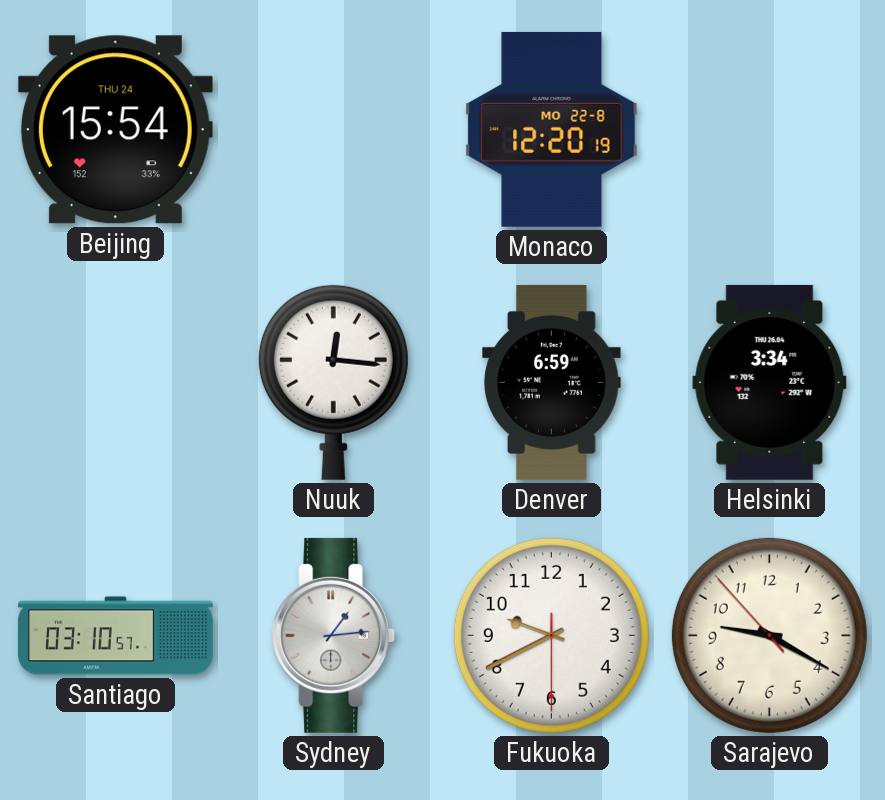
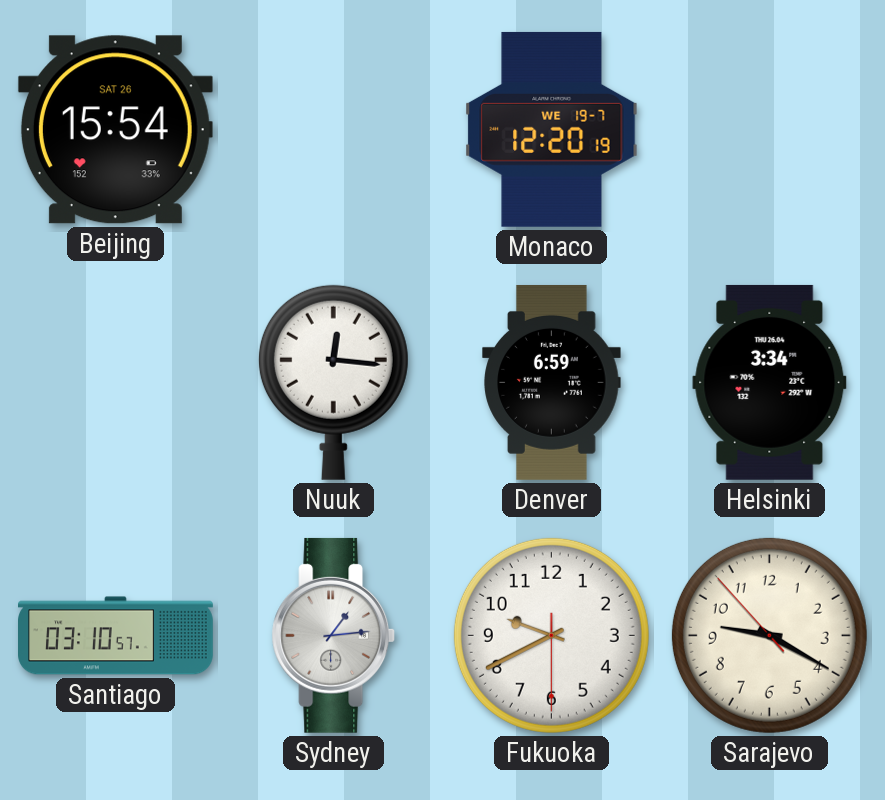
Beijing date: THU 24 -> SAT 26
Monaco date: MO 22-8 -> WE 19-7
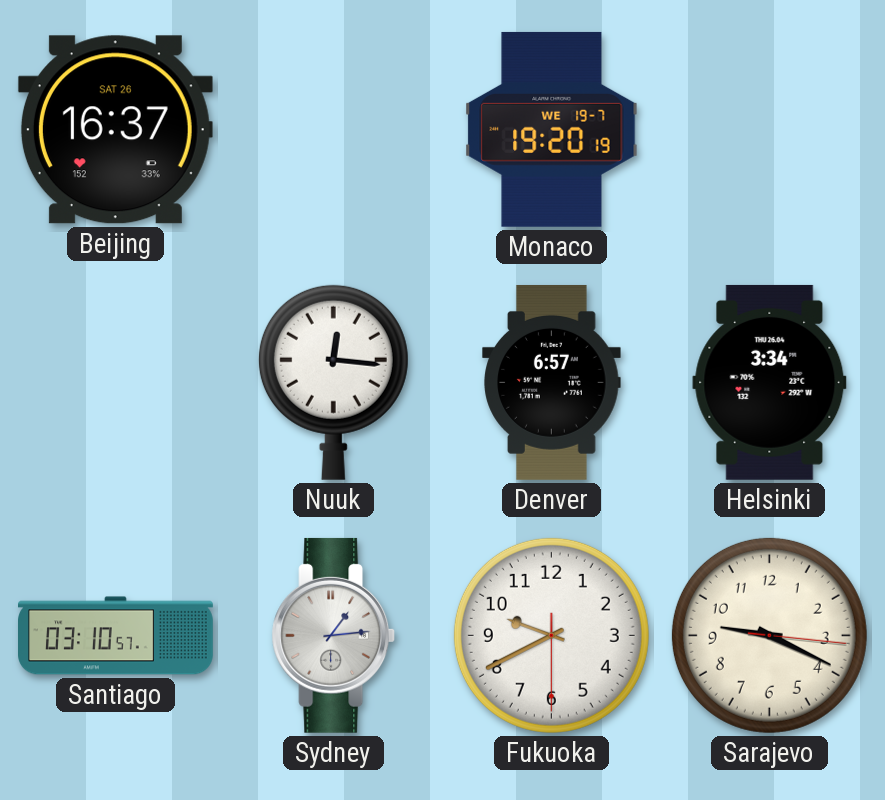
Beijing: 15:54 -> 16:37
Monaco: 12:20 -> 19:20
Denver: 6:59 -> 6:57
Sarajevo: 9:19:53 -> 9:19:16
